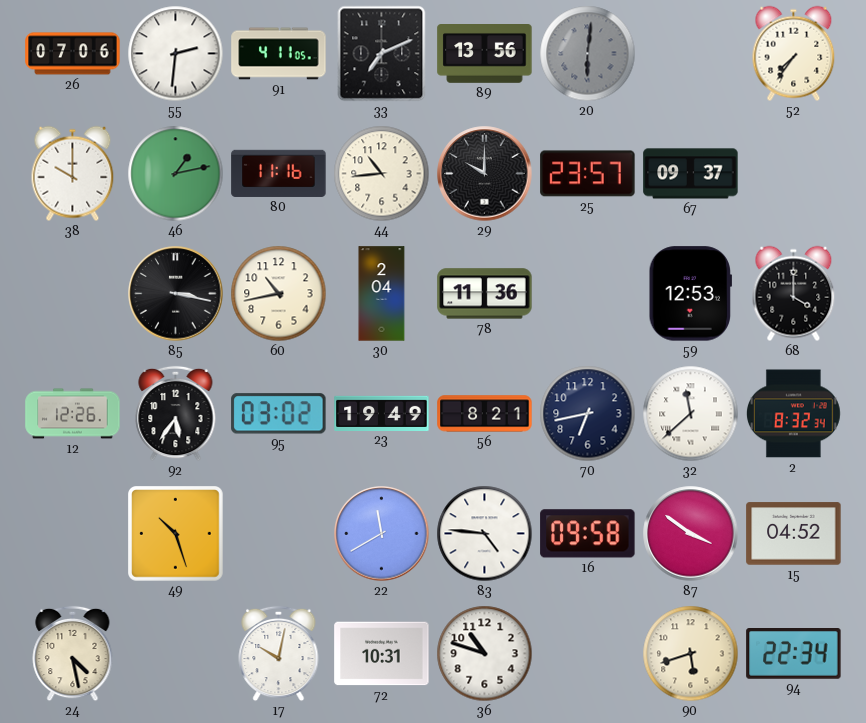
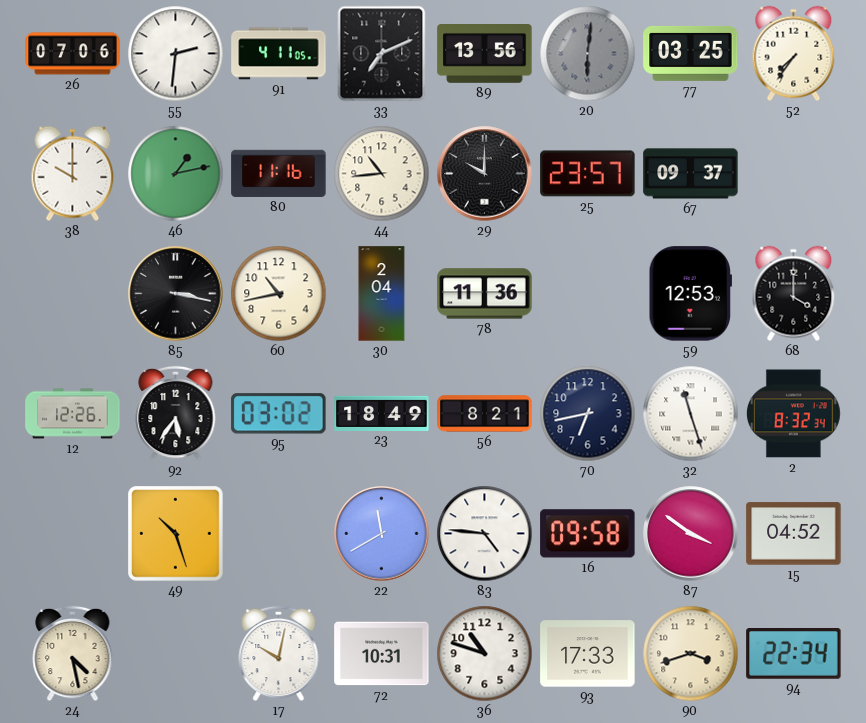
77: none -> 03:25
23: 19:49 -> 18:49
32: 11:38 -> 11:27
93: none -> 17:33
90: 5:42 -> 3:42
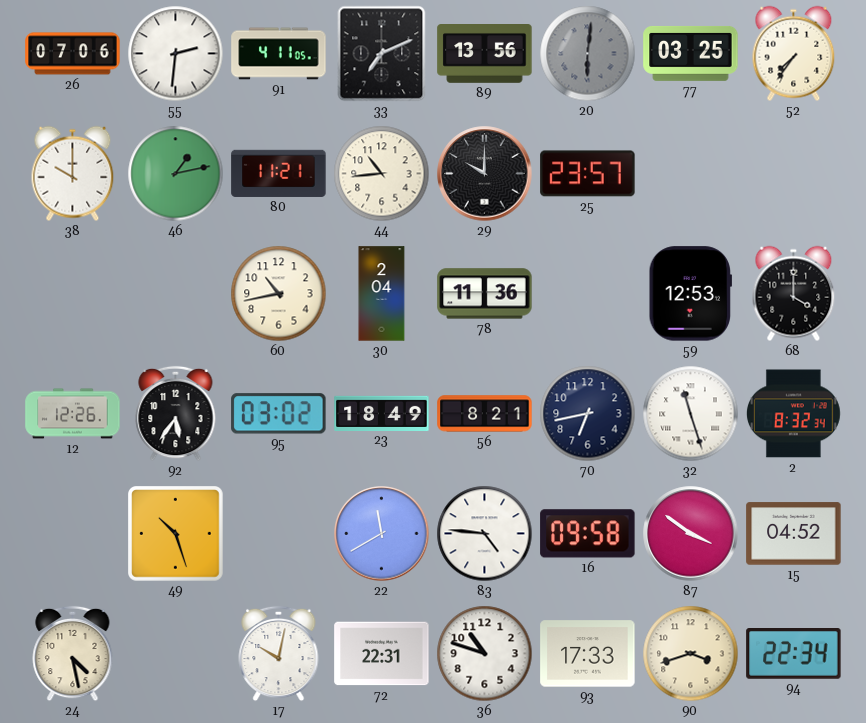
80: 11:16 -> 11:21
67: 09:37 -> none
85: 3:17 -> none
72: 10:31 -> 22:31
